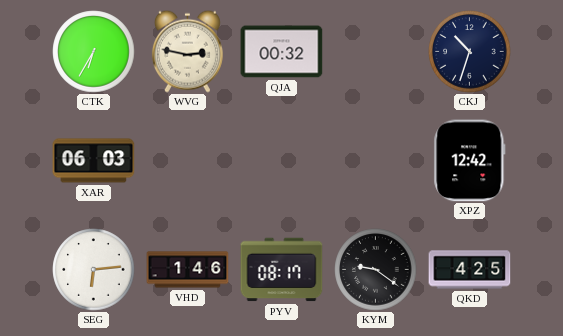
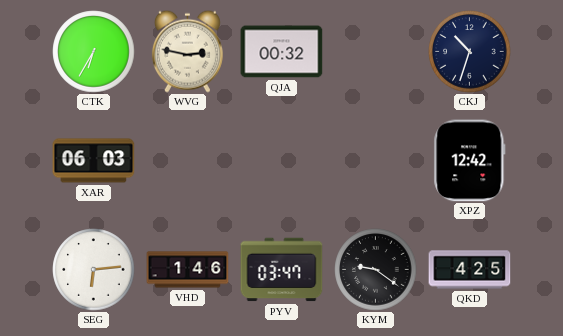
PYV: 08:17 -> 03:47
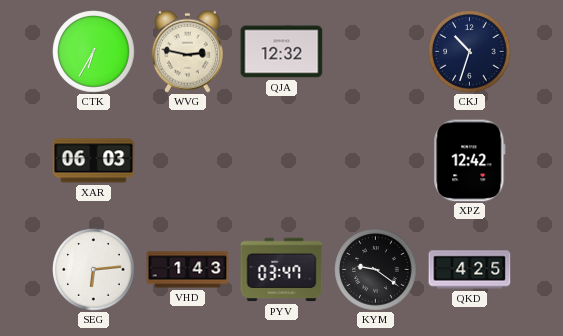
QJA: 00:32 -> 12:32
VHD: 1:46 -> 1:43
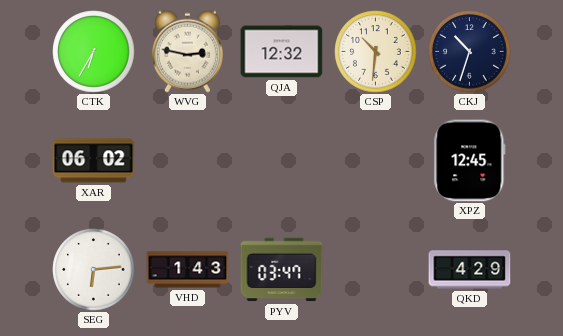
CSP: none -> 10:31
XAR: 06:03 -> 06:02
XPZ: 12:42 -> 12:45
KYM: 9:21 -> none
QKD: 4:25 -> 4:29
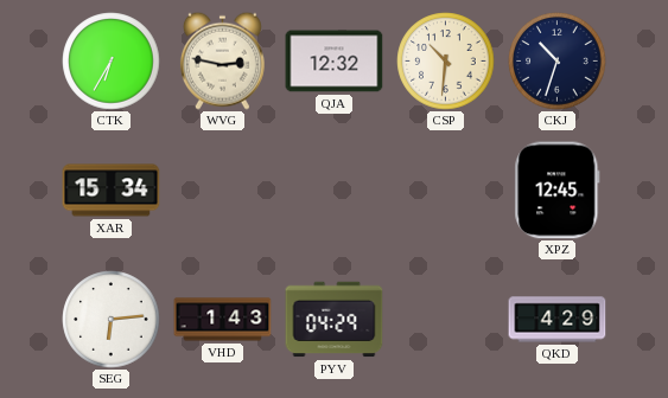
XAR: 06:02 -> 15:34
PYV: 03:47 -> 04:29
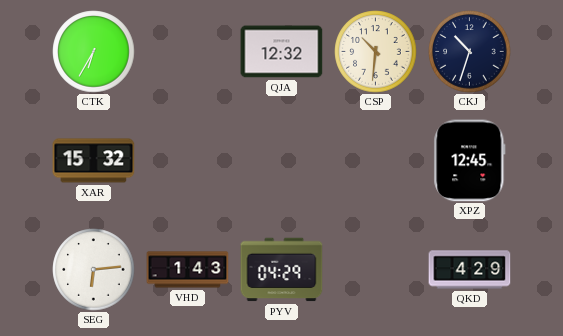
WVG: 2:47 -> none
XAR: 15:34 -> 15:32
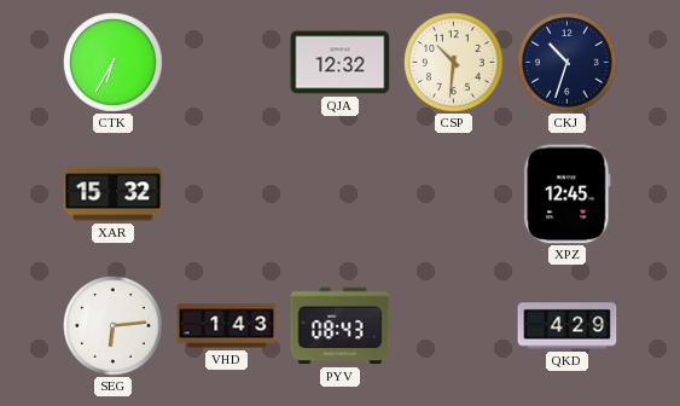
PYV: 04:29 -> 08:43
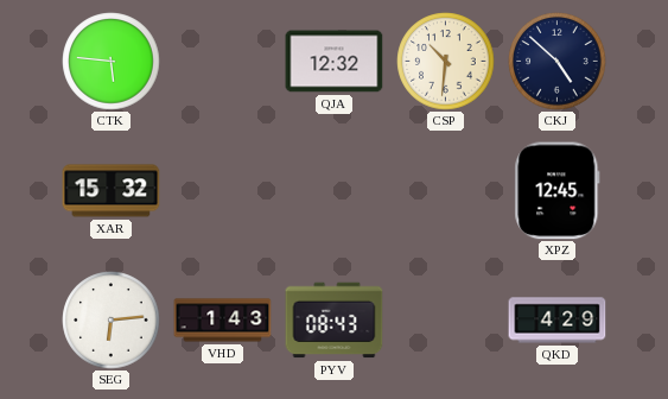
CTK: 6:35 -> 5:46
CKJ: 10:33 -> 4:52
